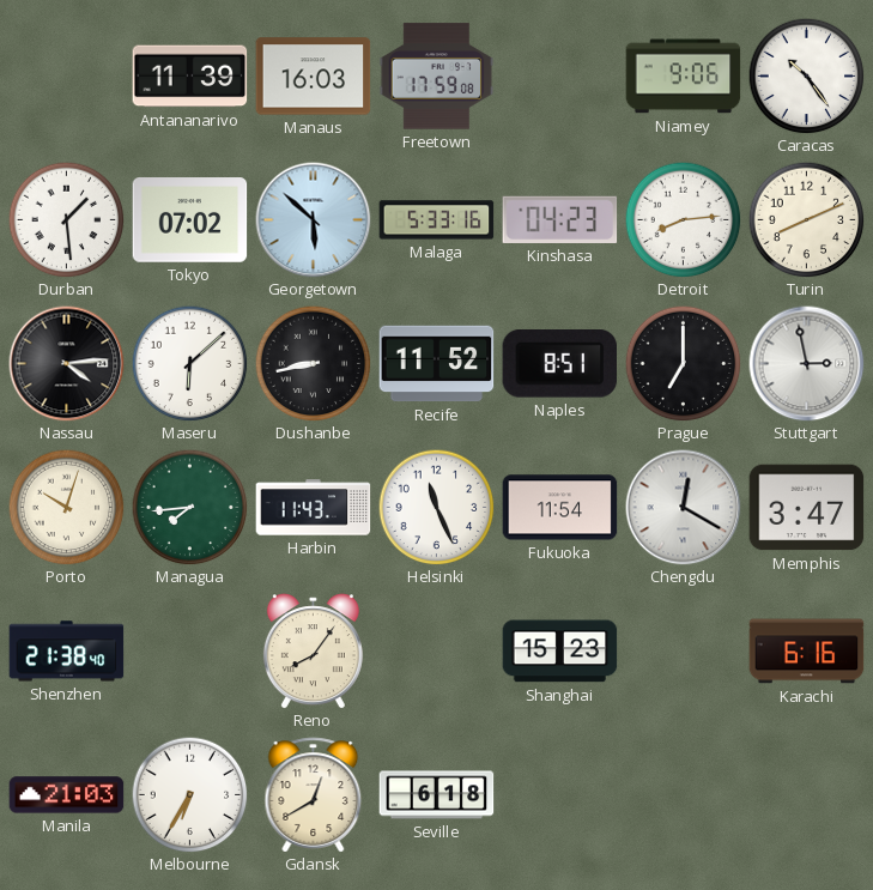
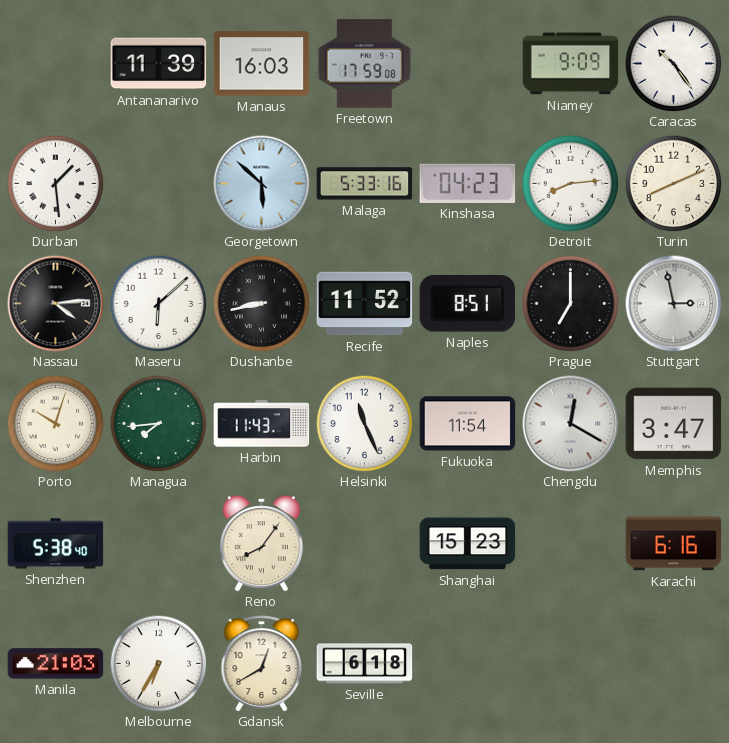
Niamey: 9:06 -> 9:09
Tokyo: 07:02 -> none
Shenzhen: 21:38 -> 5:38
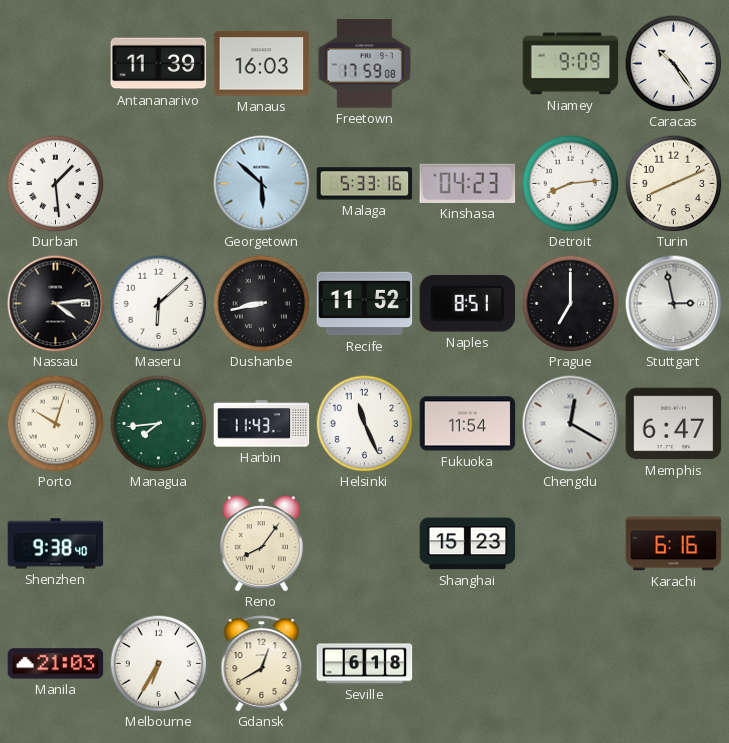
Memphis: 3:47 -> 6:47
Shenzhen: 5:38 -> 9:38
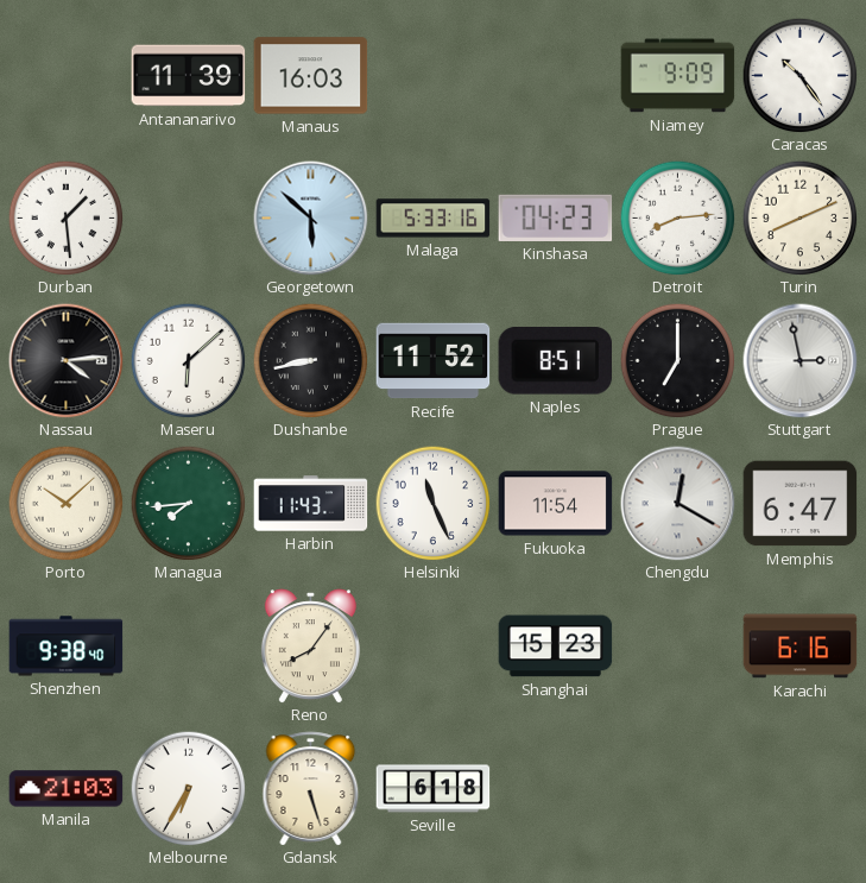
Freetown: 17:59 -> none
Porto: 10:03 -> 10:08
Gdansk: 12:40 -> 5:27
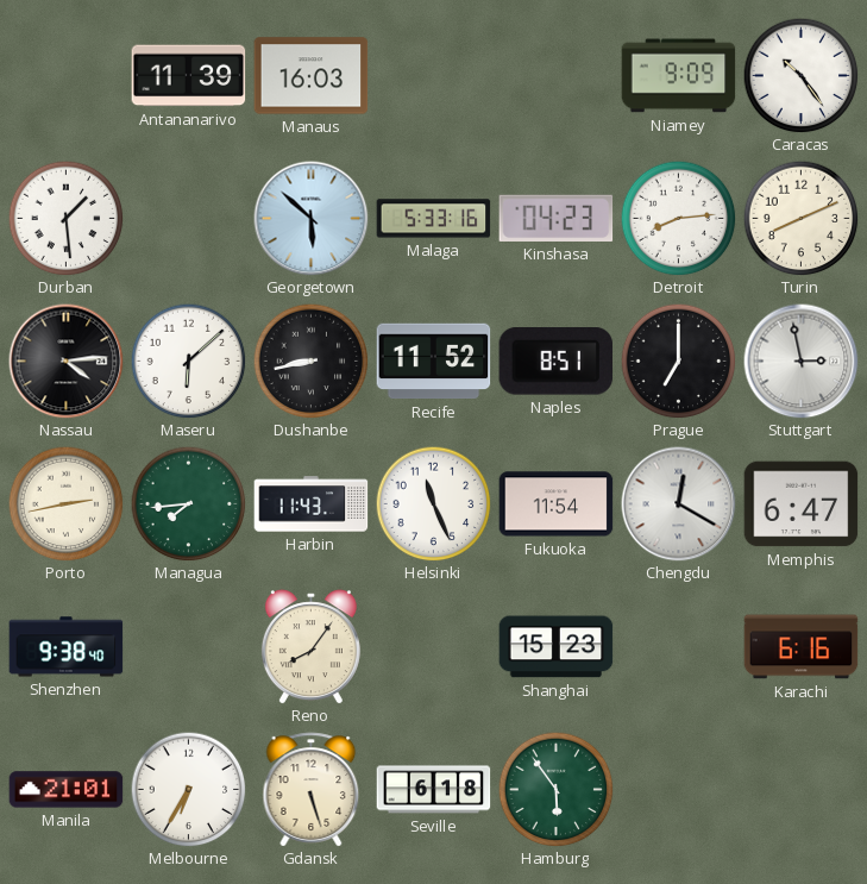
Porto: 10:08 -> 2:43
Manila: 21:03 -> 21:01
Hamburg: none -> 5:54
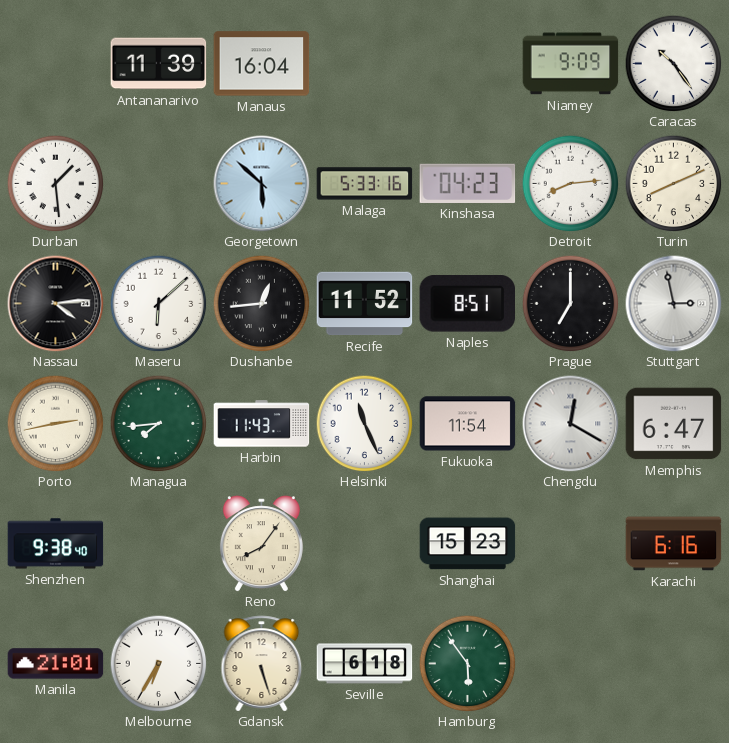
Manaus: 16:03 -> 16:04
Dushanbe: 8:43 -> 12:44
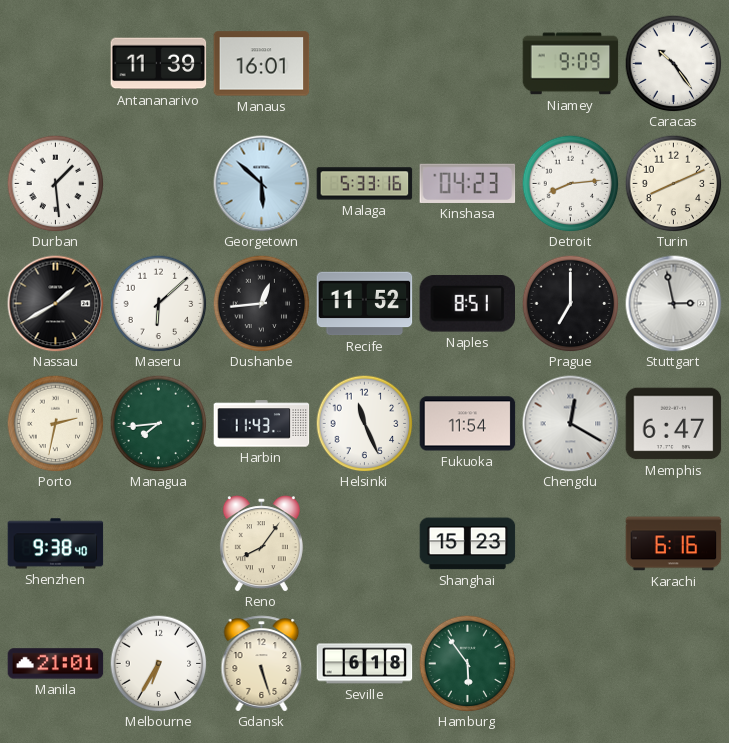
Manaus: 16:04 -> 16:01
Nassau: 4:14 -> 1:40
Porto: 2:43 -> 2:32
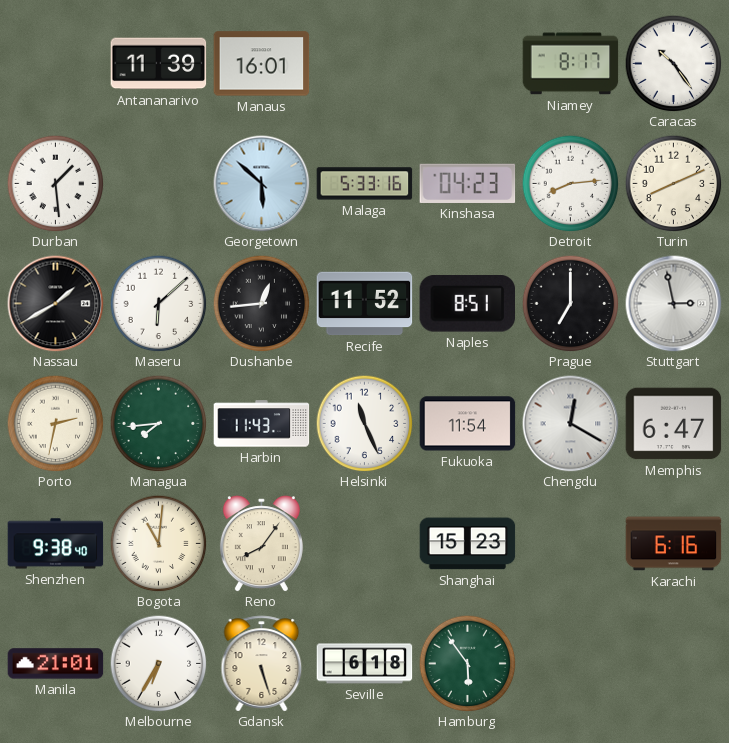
Niamey: 9:09 -> 8:17
Bogota: none -> 11:01
